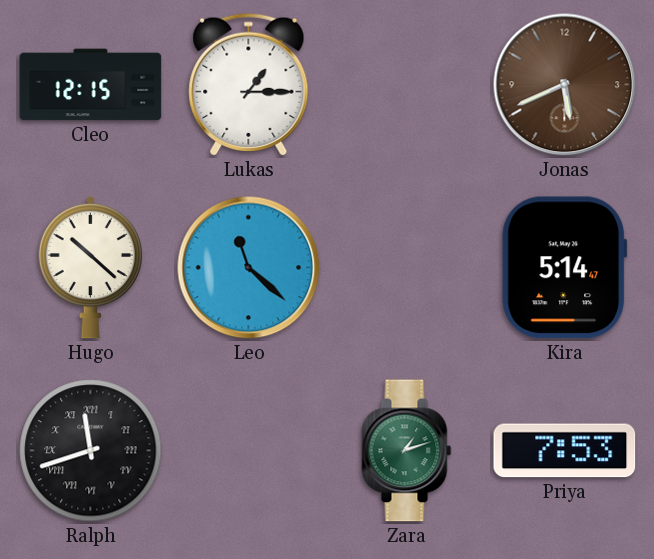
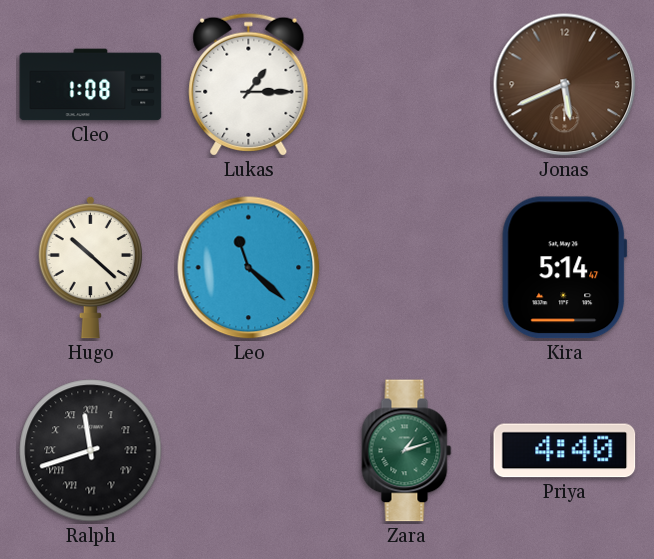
Cleo: 12:15 -> 1:08
Priya: 7:53 -> 4:40
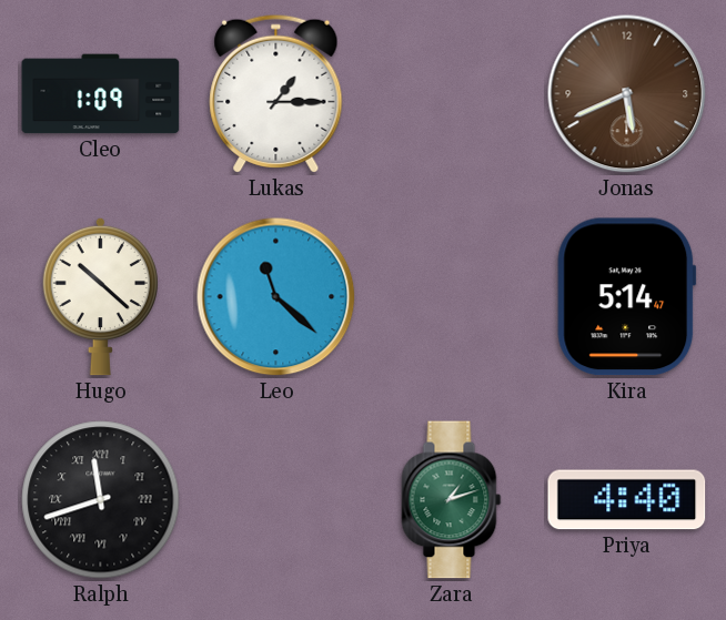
Cleo: 1:08 -> 1:09
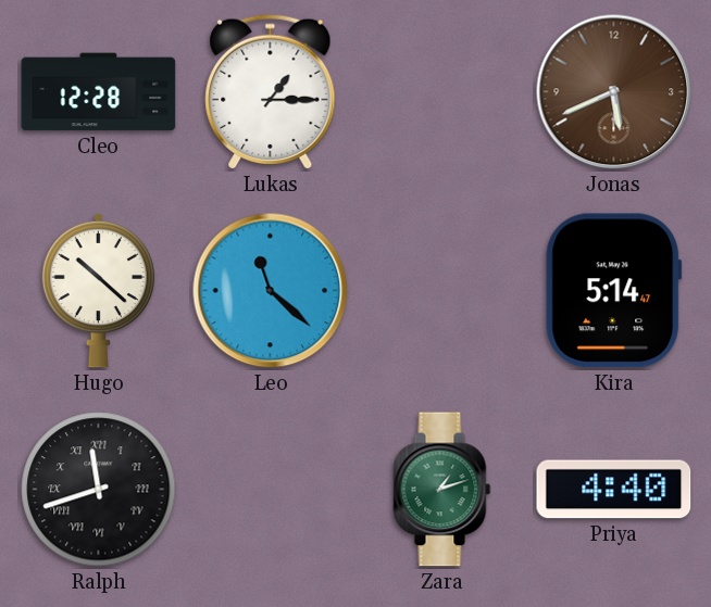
Cleo: 1:09 -> 12:28
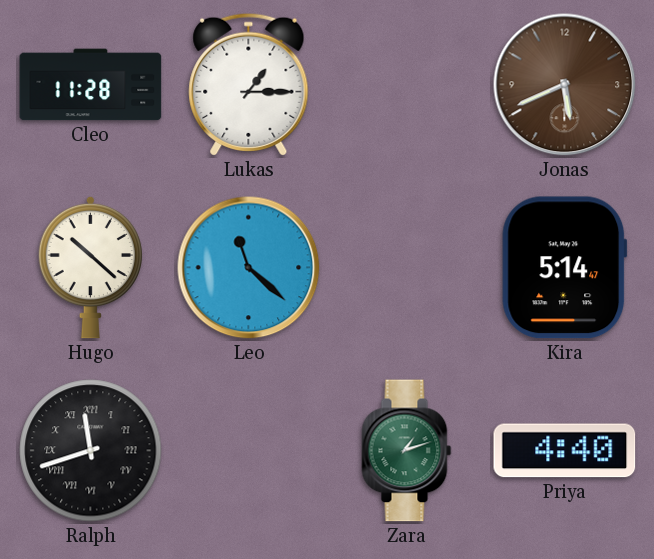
Cleo: 12:28 -> 11:28
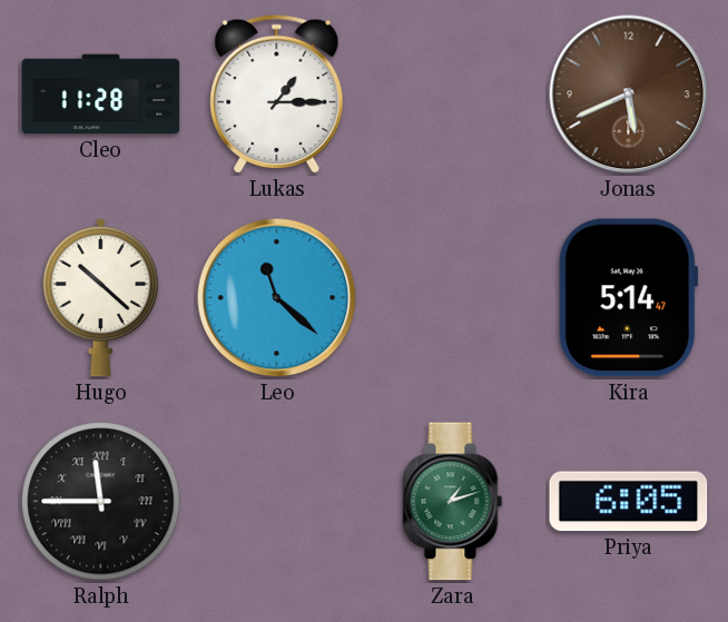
Ralph: 11:42 -> 11:45
Priya: 4:40 -> 6:05
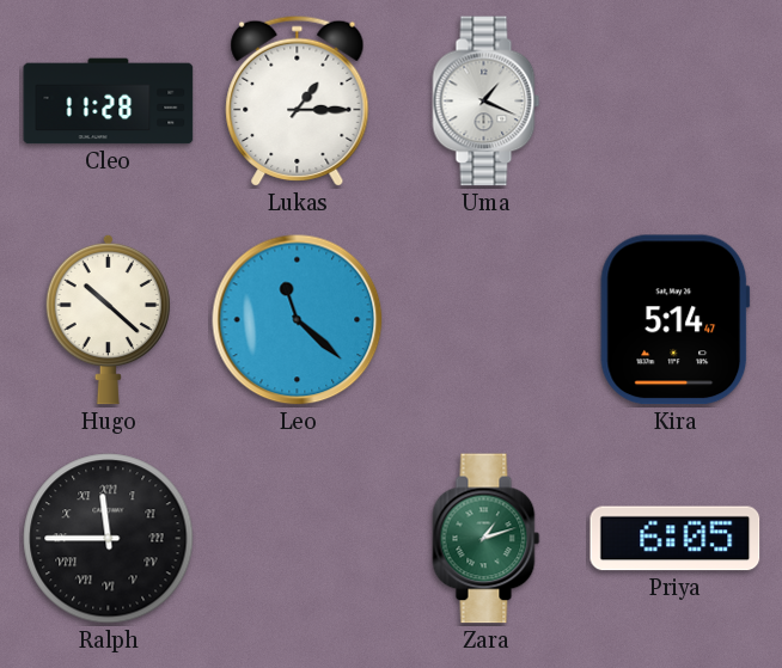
Uma: none -> 1:19
Jonas: 5:41 -> none
